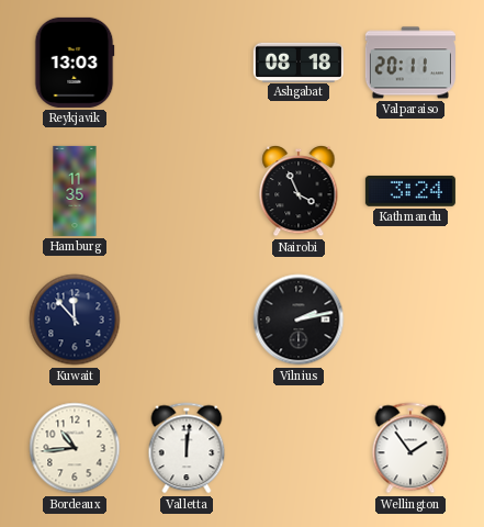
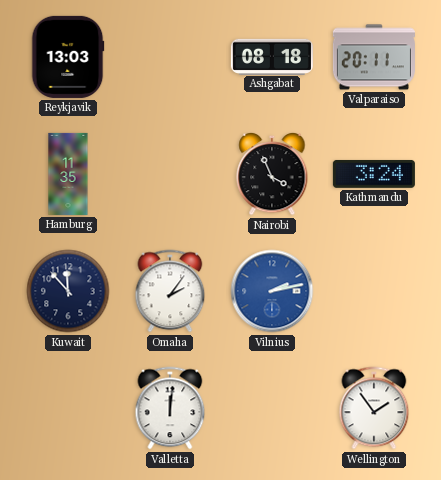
Omaha: none -> 2:06
Vilnius dial: black -> blue
Bordeaux: 10:44 -> none
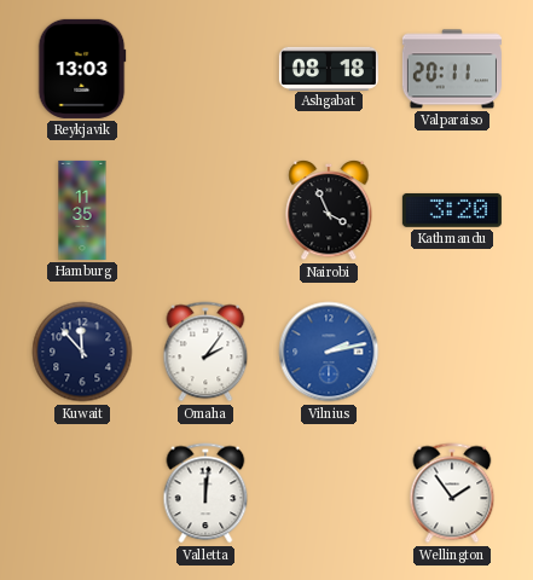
Kathmandu: 3:24 -> 3:20
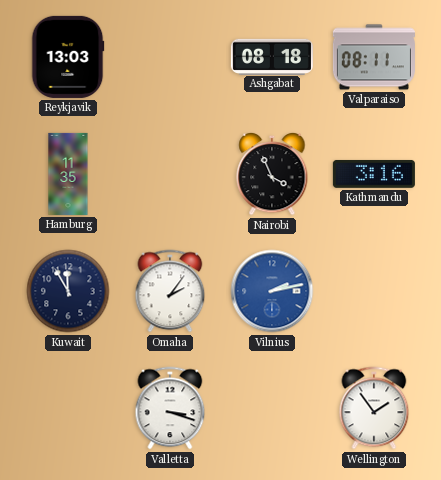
Valparaiso: 20:11 -> 08:11
Kathmandu: 3:20 -> 3:16
Kuwait: 11:53 -> 11:55
Valletta: 12:01 -> 3:18
